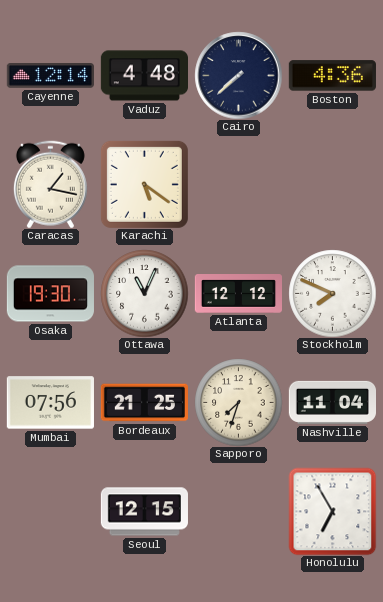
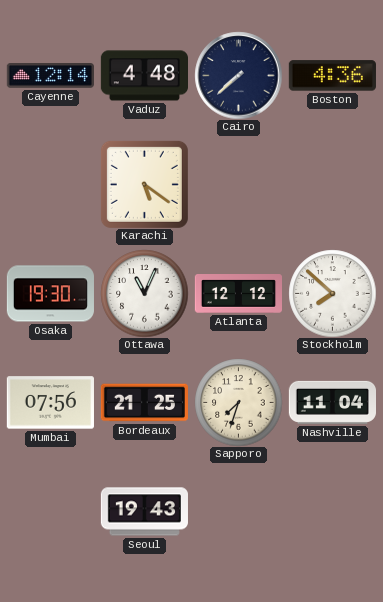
Caracas: 1:17 -> none
Stockholm: 7:49 -> 7:52
Seoul: 12:15 -> 19:43
Honolulu: 6:55 -> none
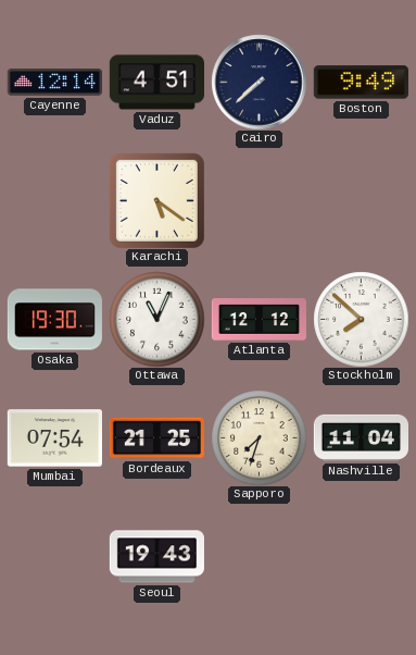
Vaduz: 4:48 -> 4:51
Boston: 4:36 -> 9:49
Mumbai: 07:56 -> 07:54
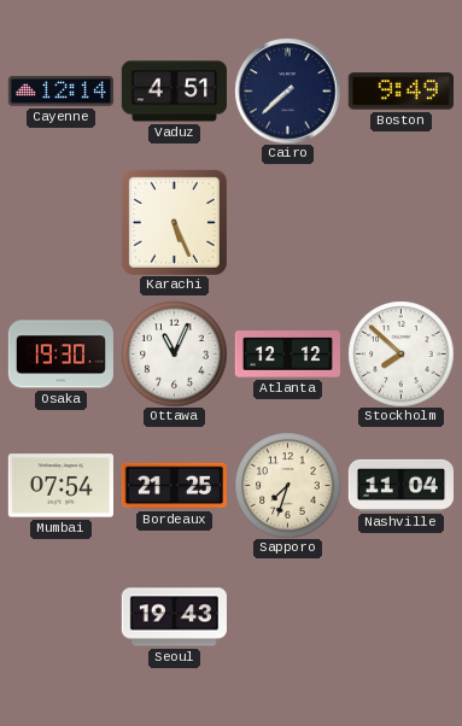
Karachi: 5:21 -> 5:26
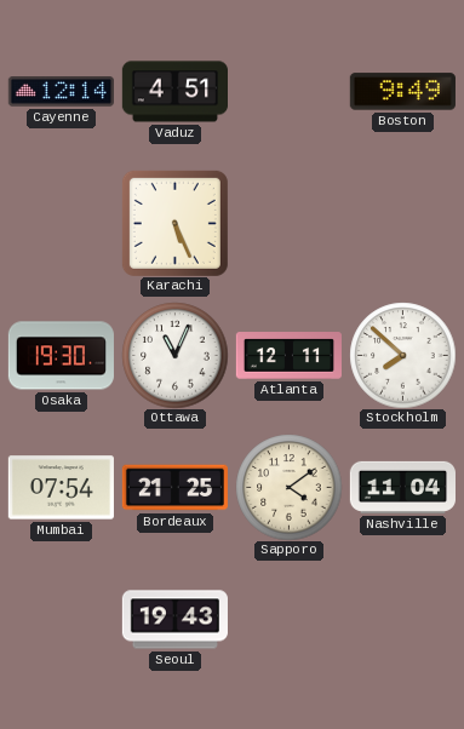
Cairo: 7:38 -> none
Atlanta: 12:12 -> 12:11
Sapporo: 7:33 -> 4:09
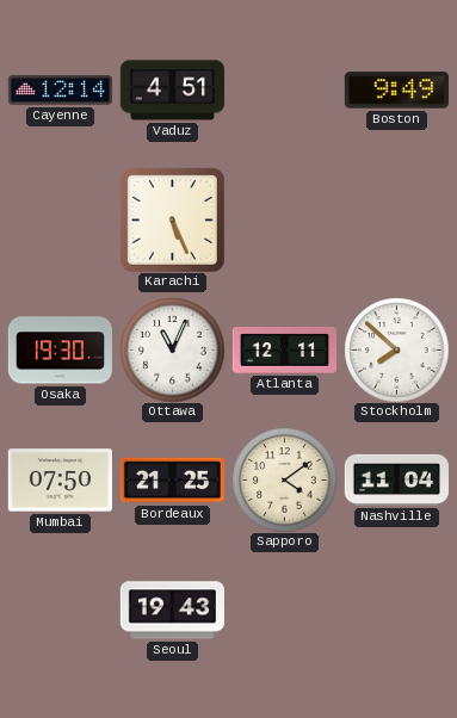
Mumbai: 07:54 -> 07:50
